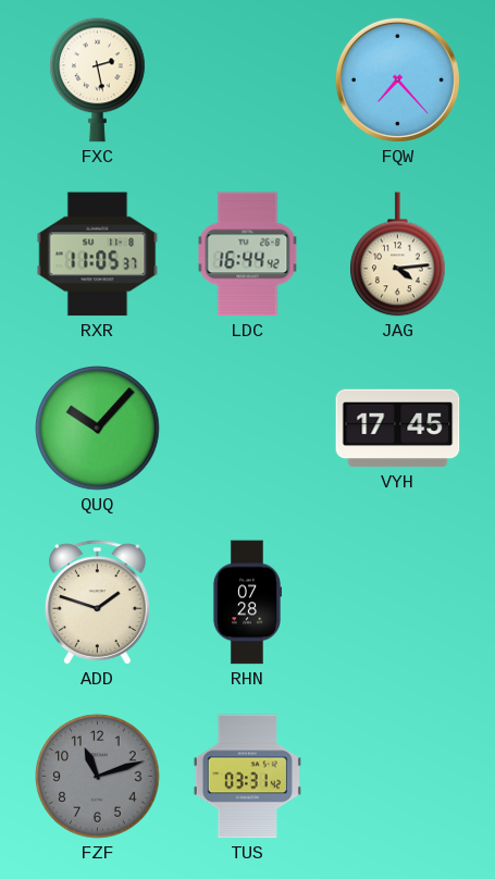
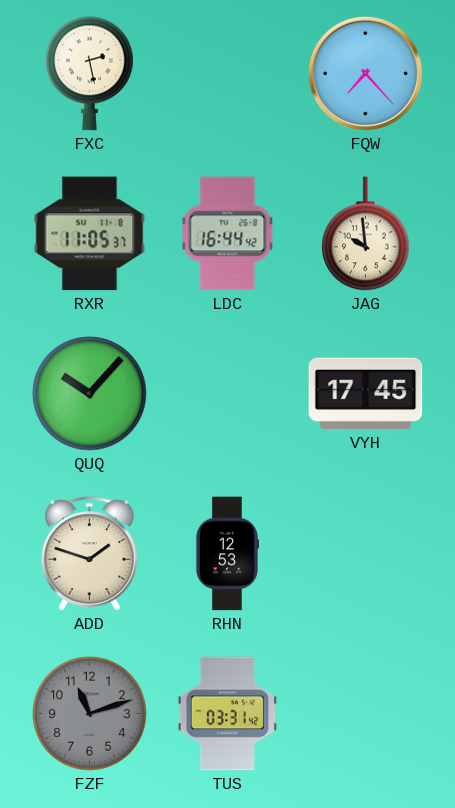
JAG: 4:14 -> 9:59
RHN: 07:28 -> 12:53
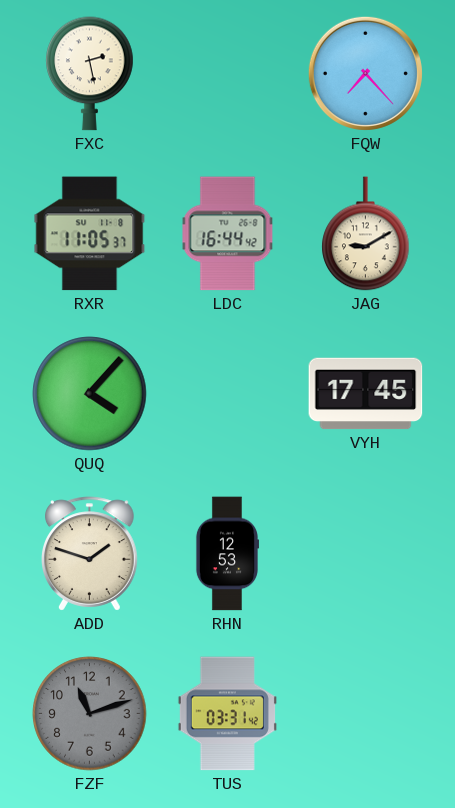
JAG: 9:59 -> 9:10
QUQ: 10:07 -> 4:07
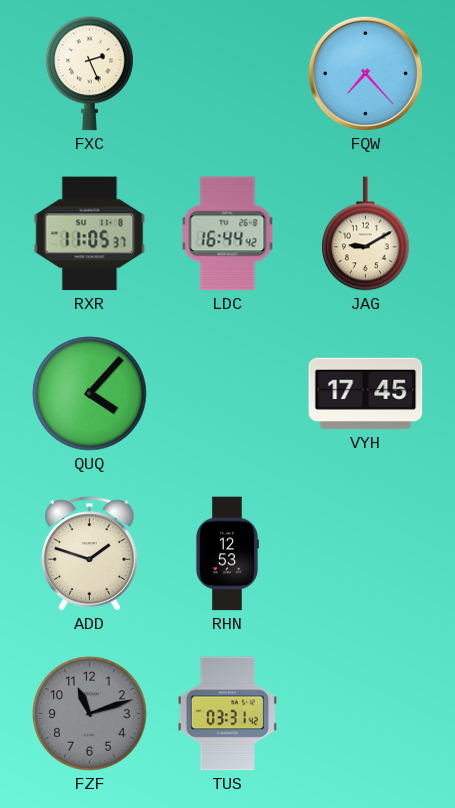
FXC: 2:28 -> 2:26
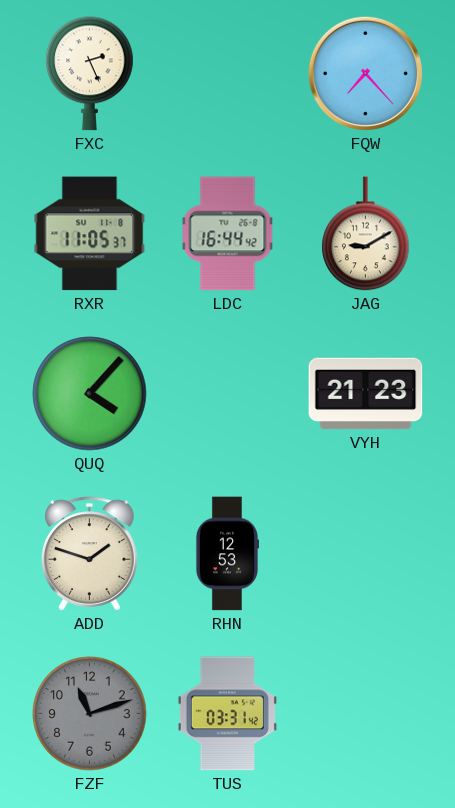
VYH: 17:45 -> 21:23
